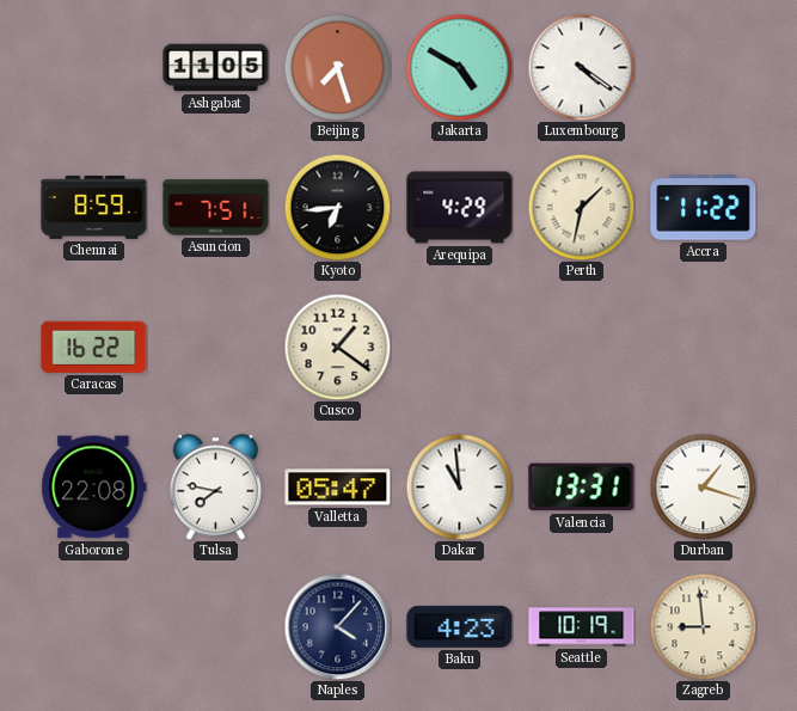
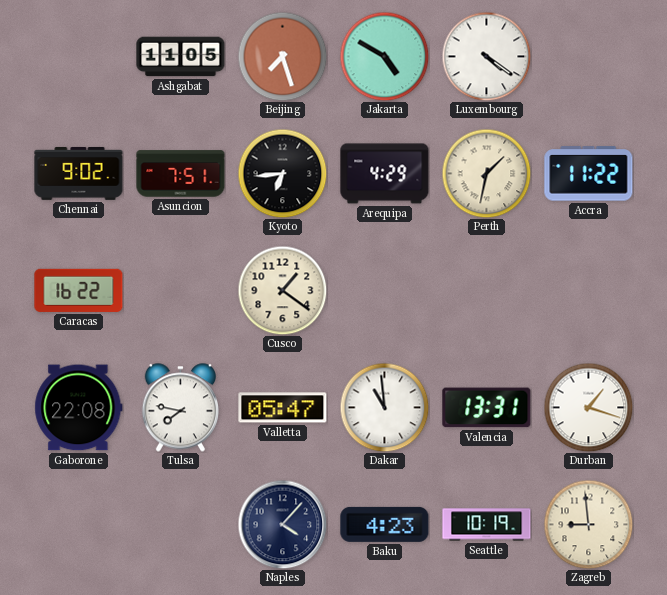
Chennai: 8:59 -> 9:02
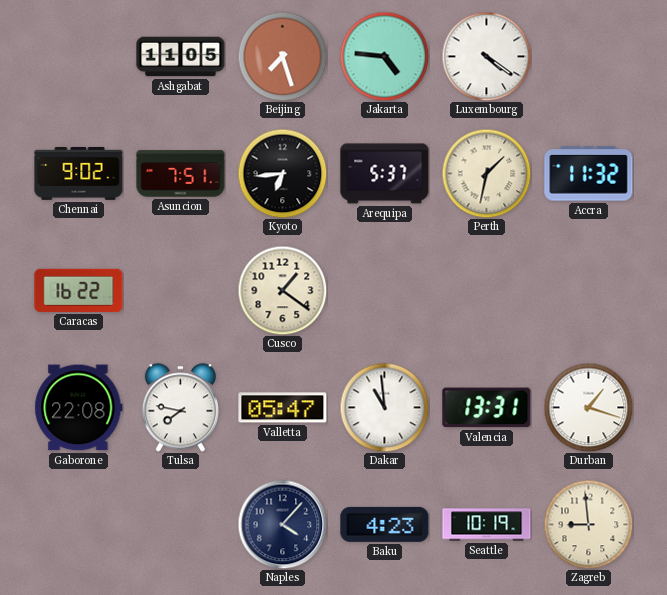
Jakarta: 4:50 -> 4:46
Arequipa: 4:29 -> 5:37
Accra: 11:22 -> 11:32
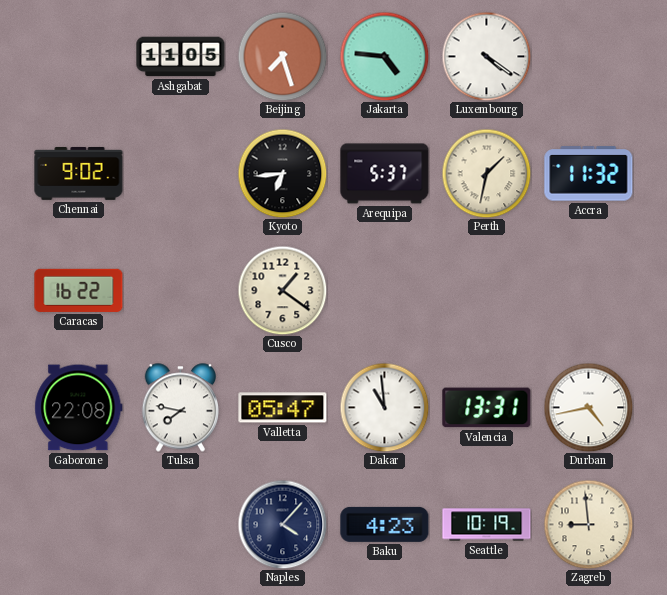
Asuncion: 7:51 -> none
Durban: 1:18 -> 4:43
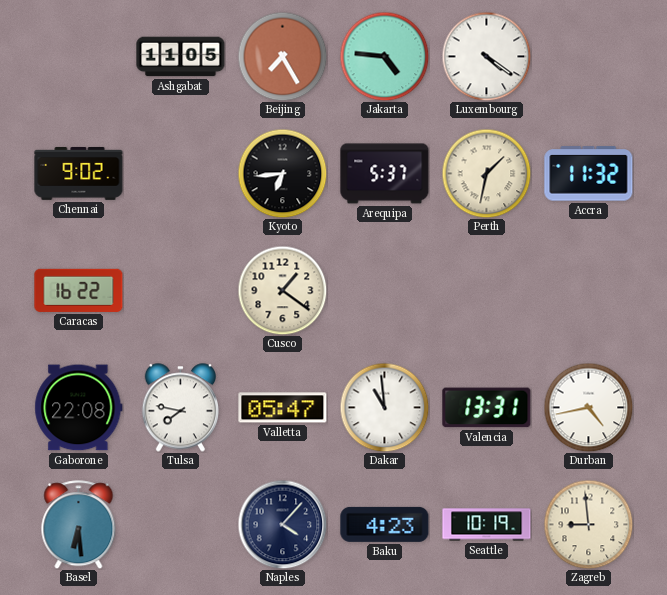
Beijing: 7:27 -> 7:25
Basel: none -> 6:29
